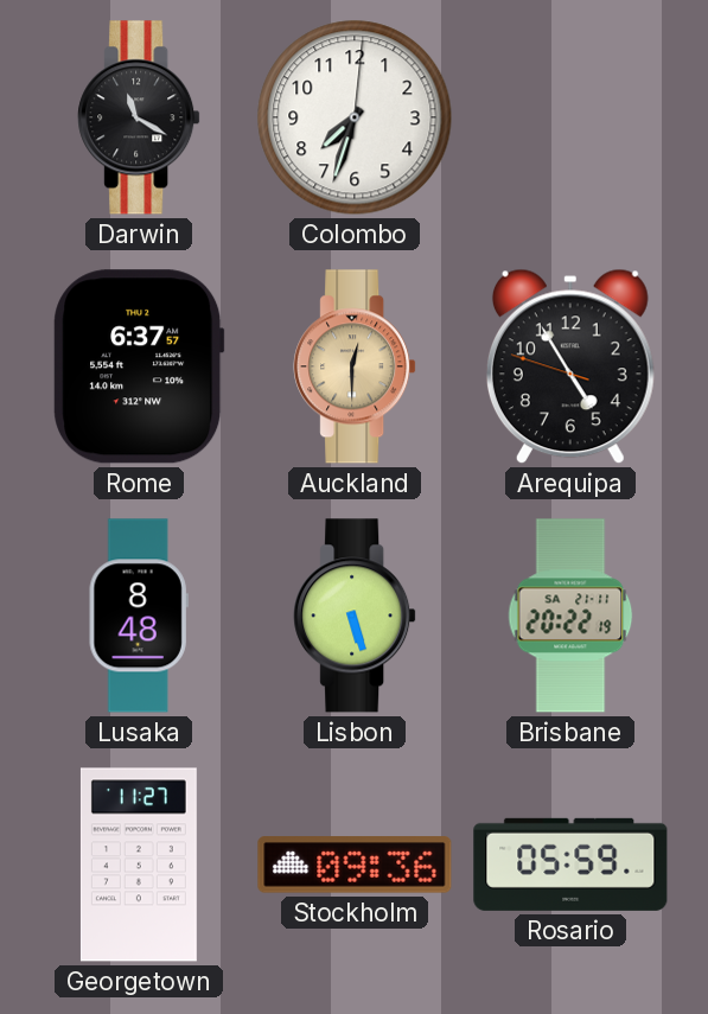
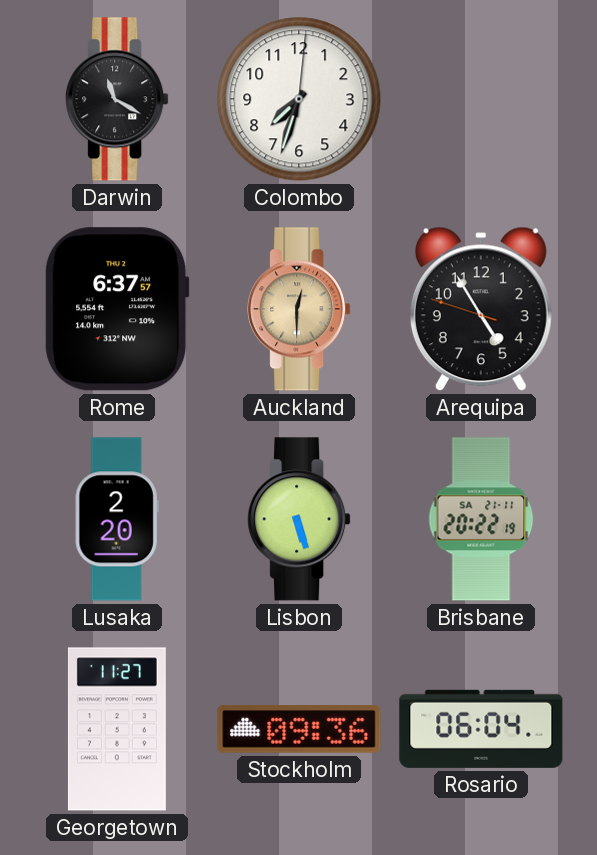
Lusaka: 8:48 -> 2:20
Rosario: 05:59 -> 06:04
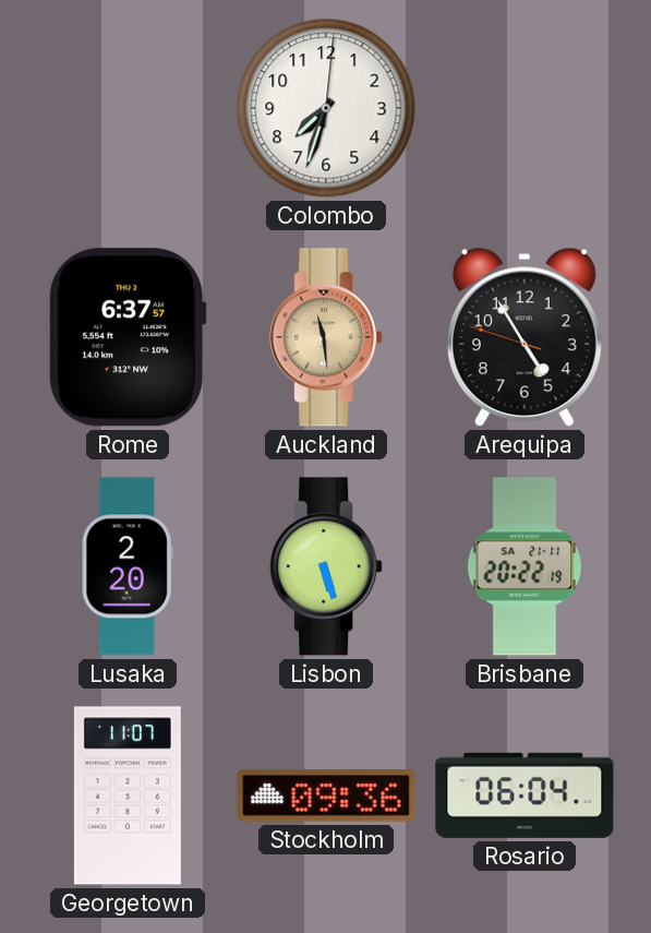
Darwin: 11:20 -> none
Auckland: 12:30 -> 11:29
Georgetown: 11:27 -> 11:07
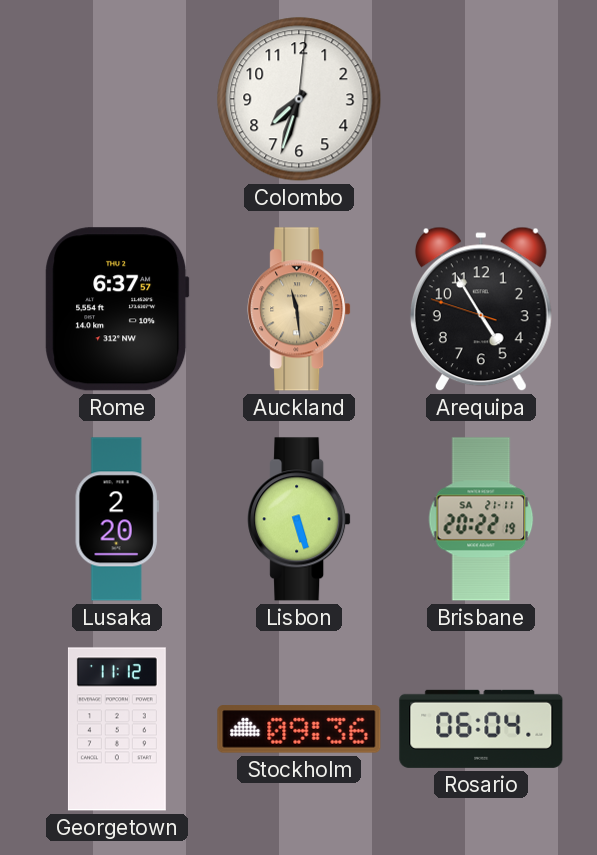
Georgetown: 11:07 -> 11:12
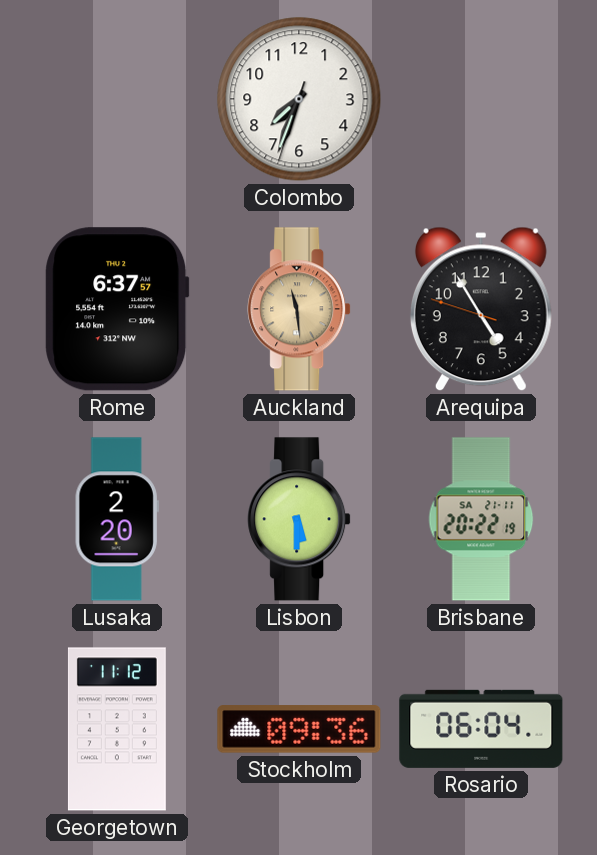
Colombo: 7:33:01 -> 7:33:33
Lisbon: 5:27 -> 5:30
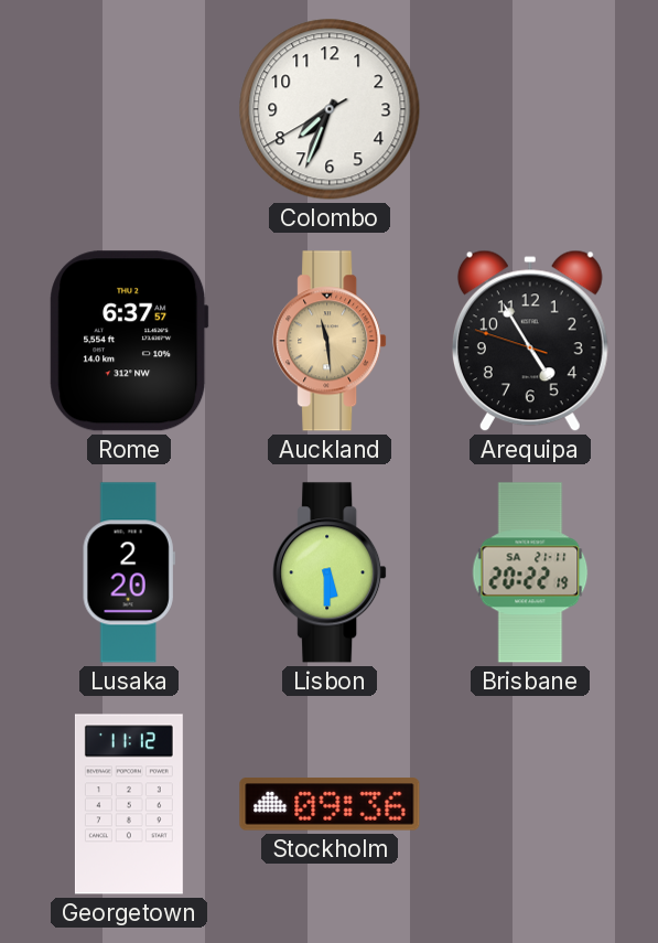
Colombo: 7:33:33 -> 7:33:40
Rosario: 06:04 -> none
